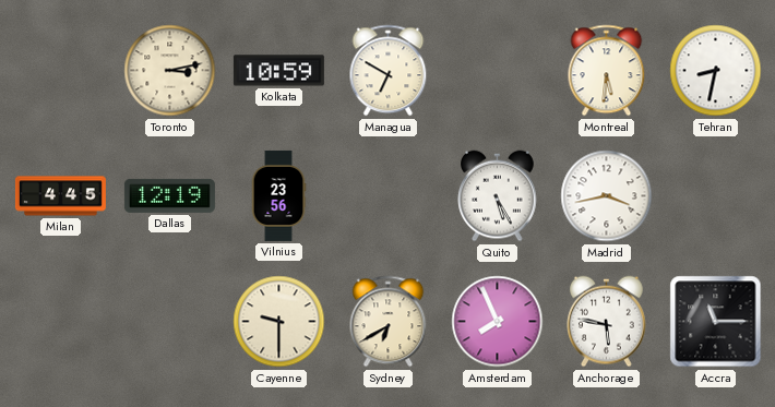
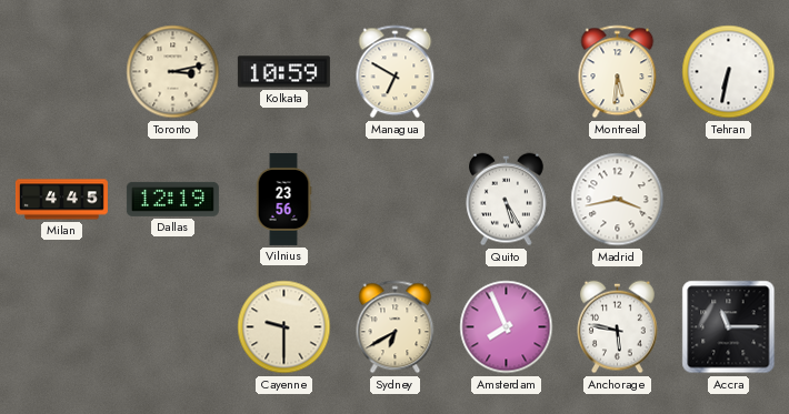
Tehran: 8:32 -> 6:32
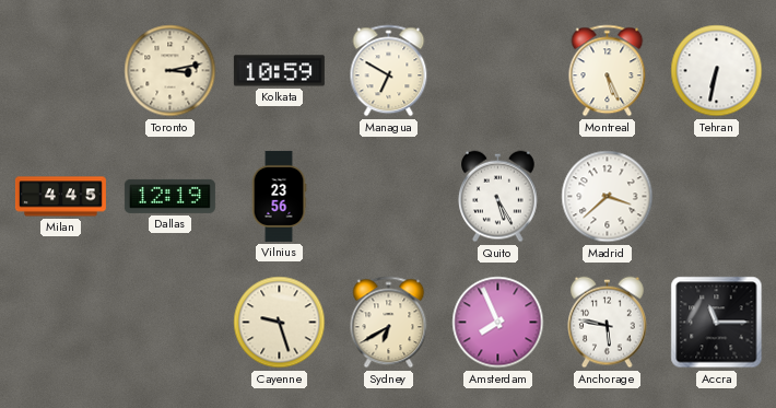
Montreal: 5:31 -> 5:26
Madrid: 3:43 -> 3:38
Cayenne: 9:30 -> 9:27
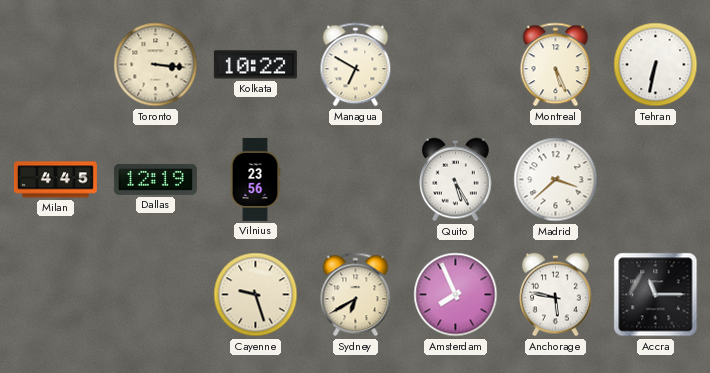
Toronto: 3:13 -> 3:16
Kolkata: 10:59 -> 10:22
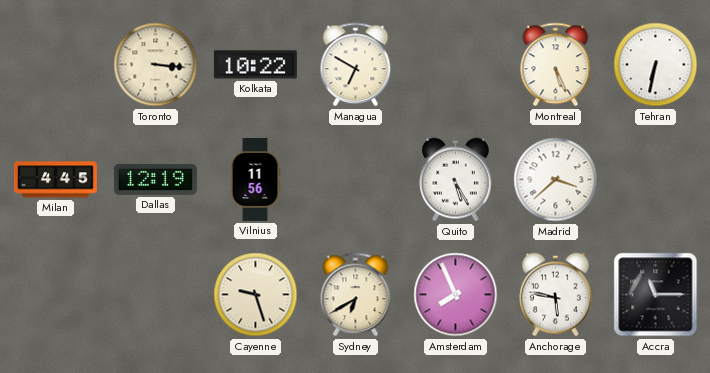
Vilnius: 23:56 -> 11:56
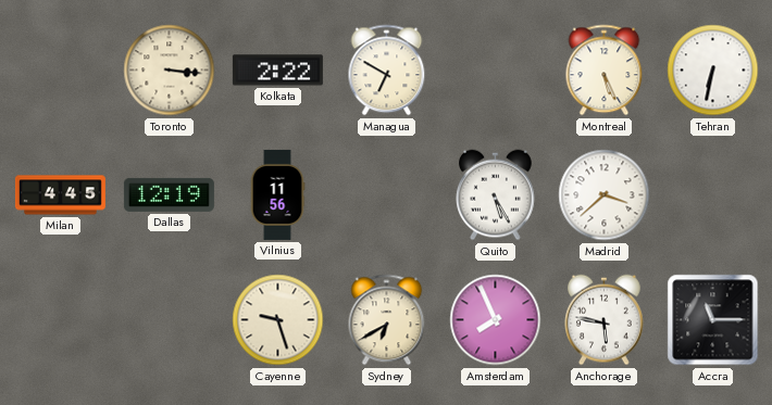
Kolkata: 10:22 -> 2:22
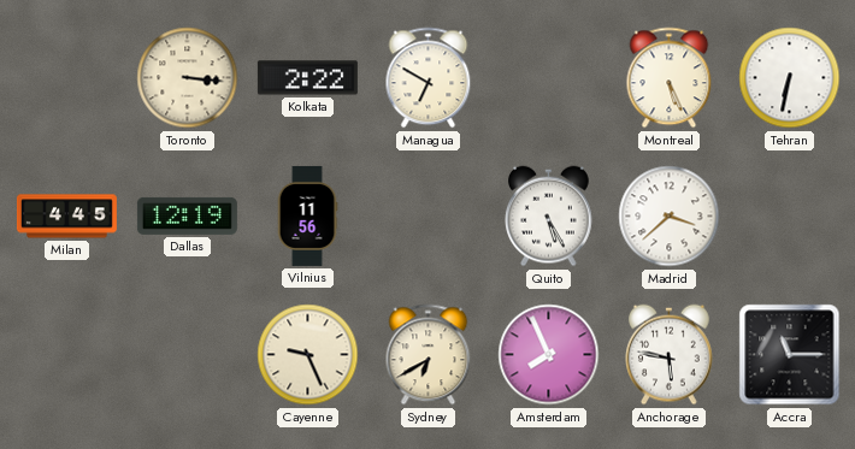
Cayenne: 9:27 -> 9:26
